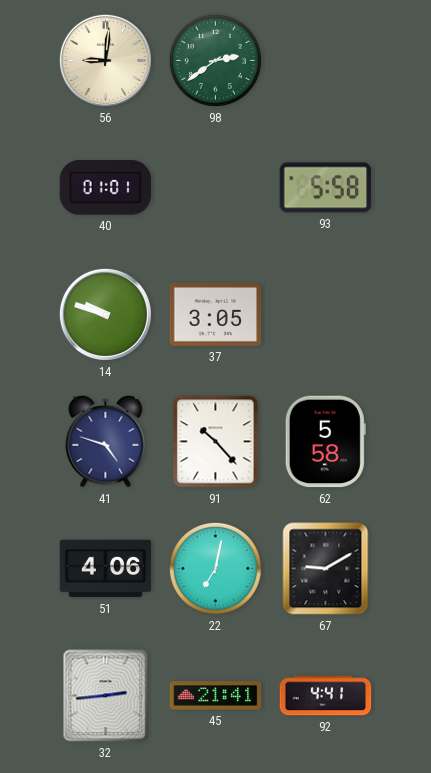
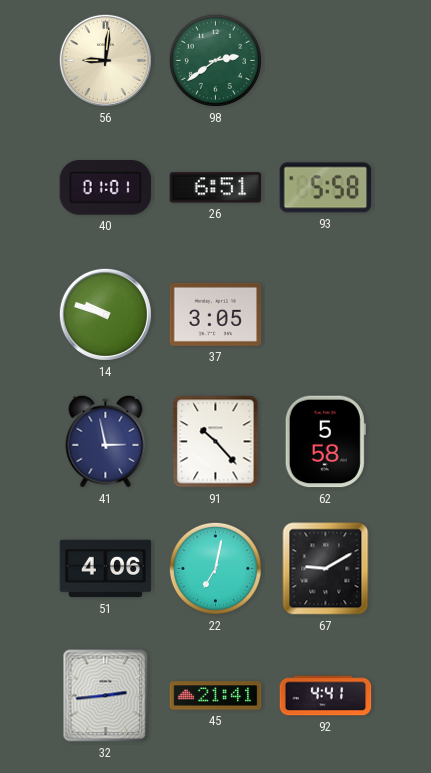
26: none -> 6:51
41: 4:48 -> 2:58
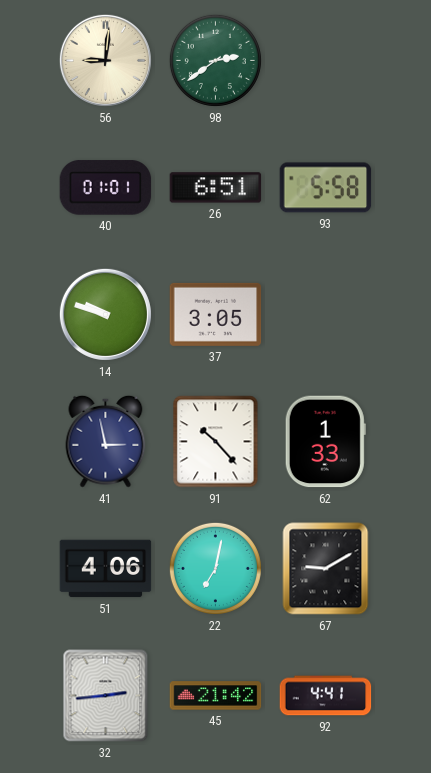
62: 5:58 -> 1:33
45: 21:41 -> 21:42
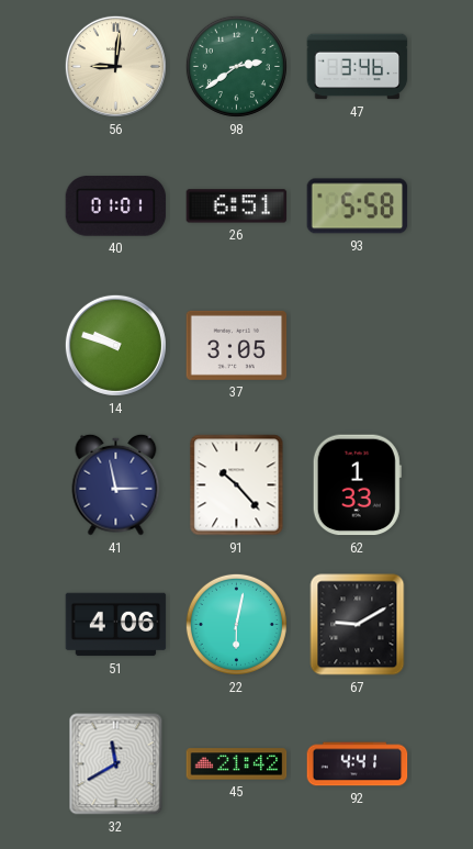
47: none -> 3:46
22: 7:02 -> 6:02
32: 2:44 -> 11:40
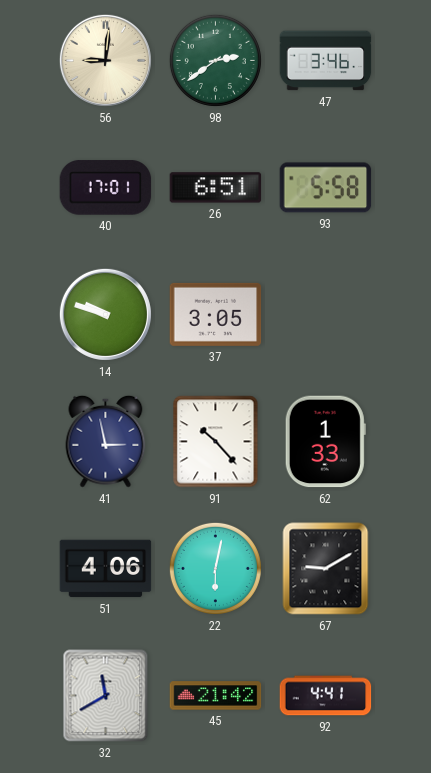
40: 01:01 -> 17:01
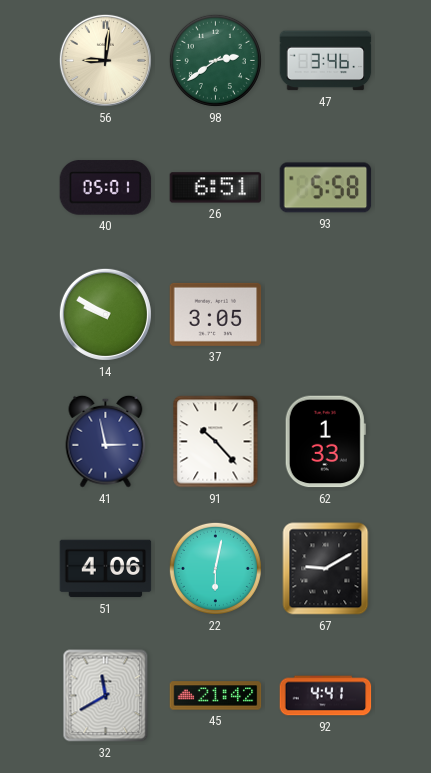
40: 17:01 -> 05:01
14: 9:48 -> 9:50
